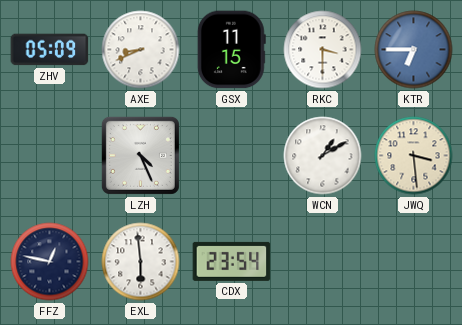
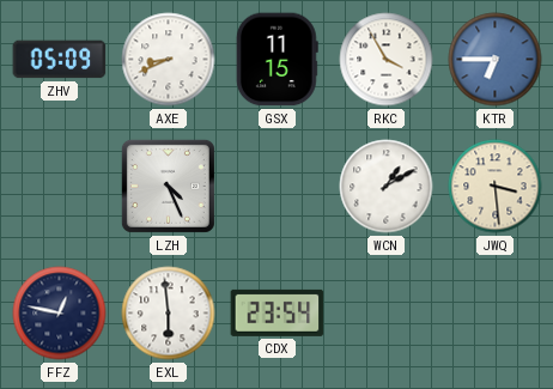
RKC: 3:30 -> 3:55
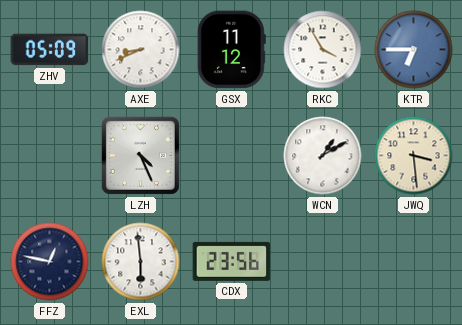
GSX: 11:15 -> 11:12
CDX: 23:54 -> 23:56
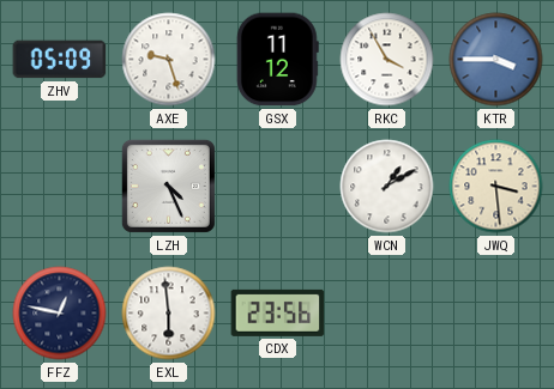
AXE: 8:41 -> 9:27
KTR: 6:45 -> 3:45
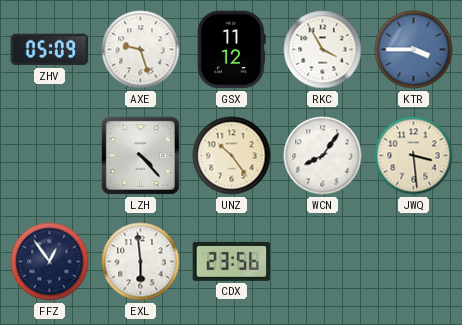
LZH: 4:26 -> 4:23
UNZ: none -> 10:24
WCN: 1:10 -> 8:06
FFZ: 12:47 -> 12:54
